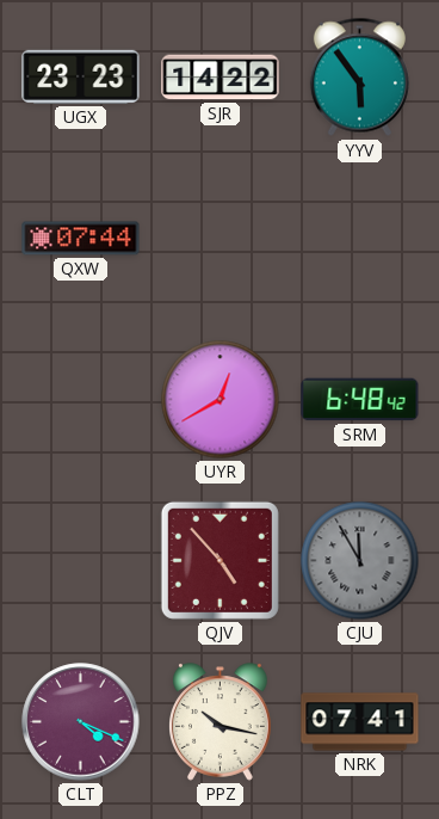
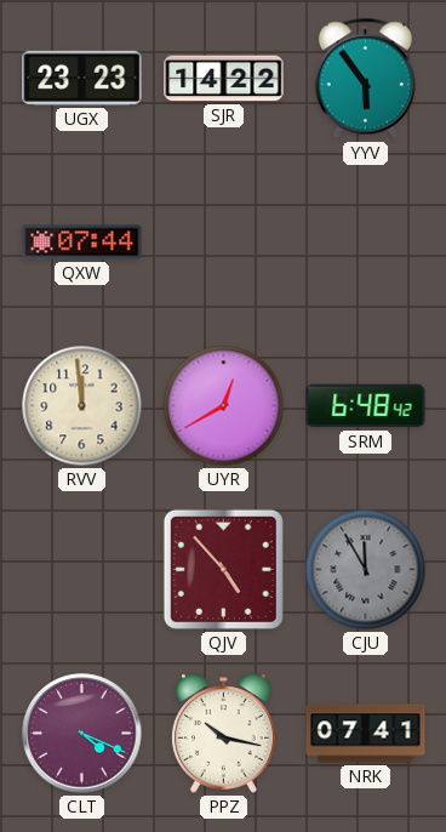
RVV: none -> 11:59
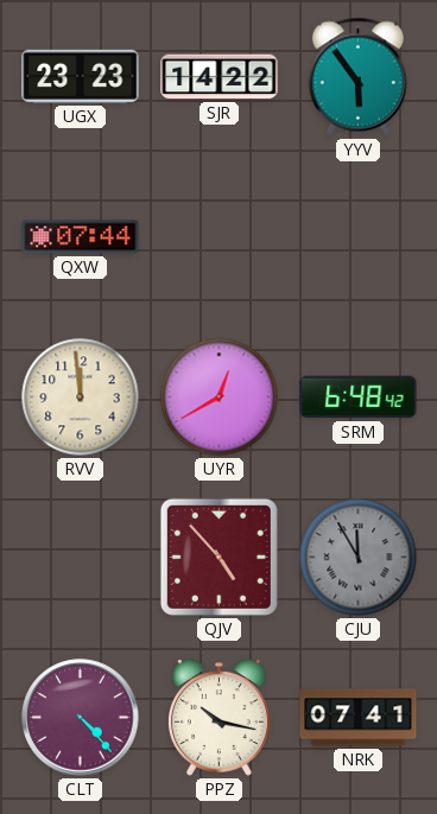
CLT: 4:19 -> 4:23
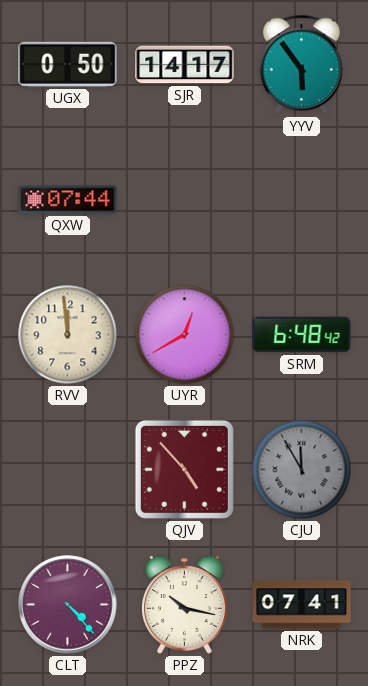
UGX: 23:23 -> 0:50
SJR: 14:22 -> 14:17
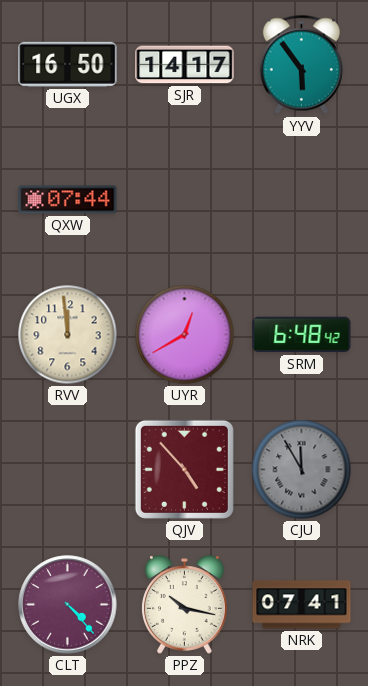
UGX: 0:50 -> 16:50
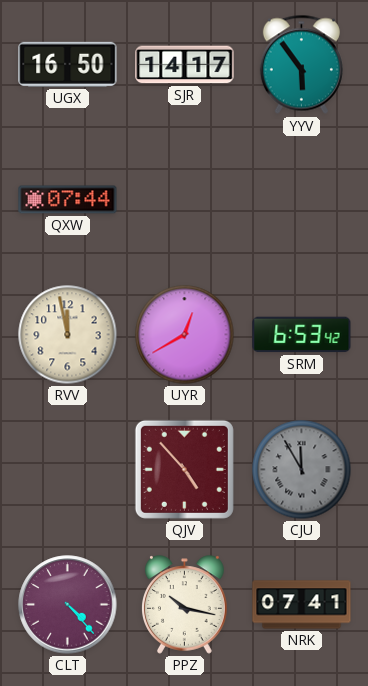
RVV: 11:59 -> 11:58
SRM: 6:48 -> 6:53
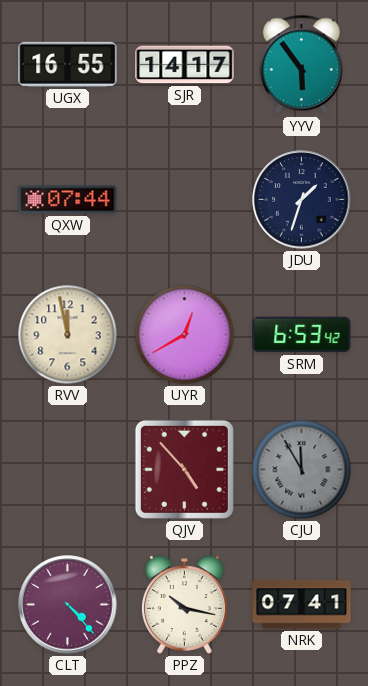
UGX: 16:50 -> 16:55
JDU: none -> 1:33
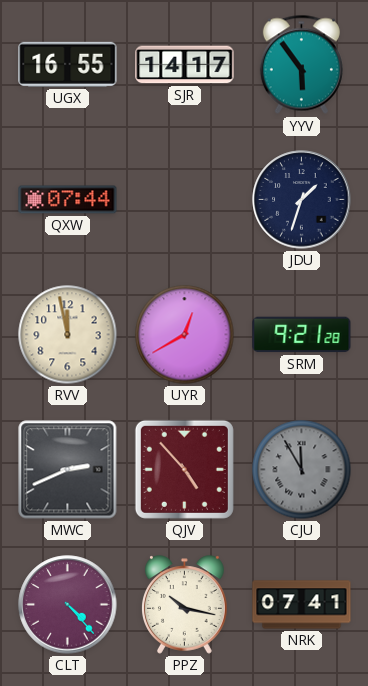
SRM: 6:53 -> 9:21
MWC: none -> 2:41
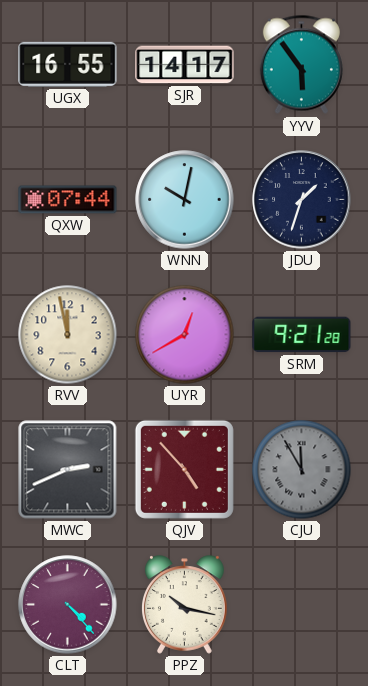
WNN: none -> 10:02
NRK: 07:41 -> none
